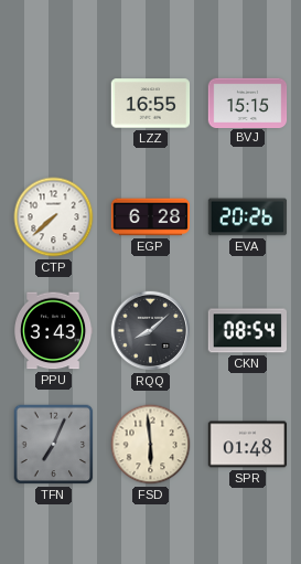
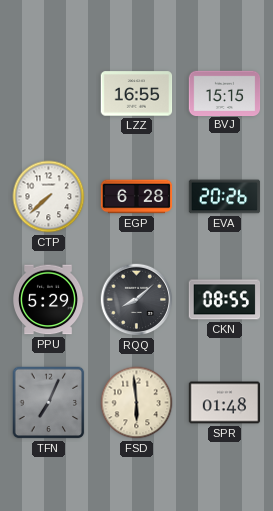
PPU: 3:43 -> 5:29
CKN: 08:54 -> 08:55
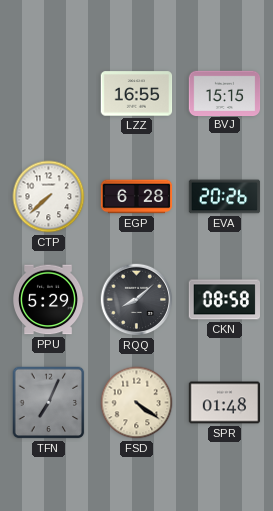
CKN: 08:55 -> 08:58
FSD: 5:59 -> 4:21
